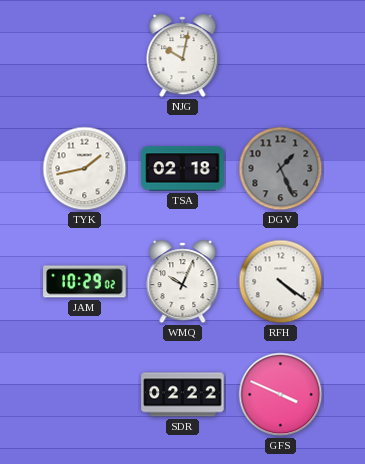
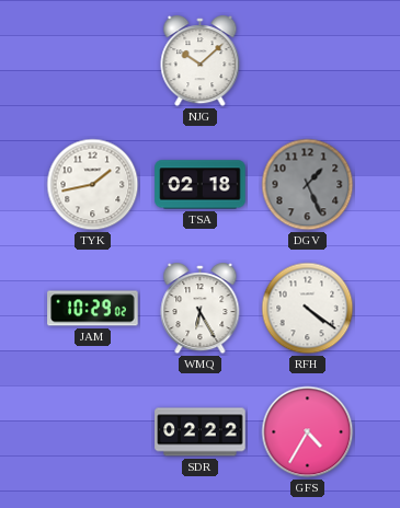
NJG: 10:02 -> 10:08
WMQ: 10:04 -> 6:25
GFS: 3:49 -> 4:35
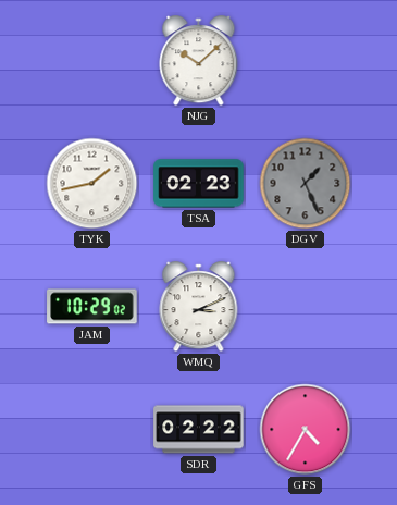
TSA: 02:18 -> 02:23
WMQ: 6:25 -> 3:11
RFH: 4:21 -> none
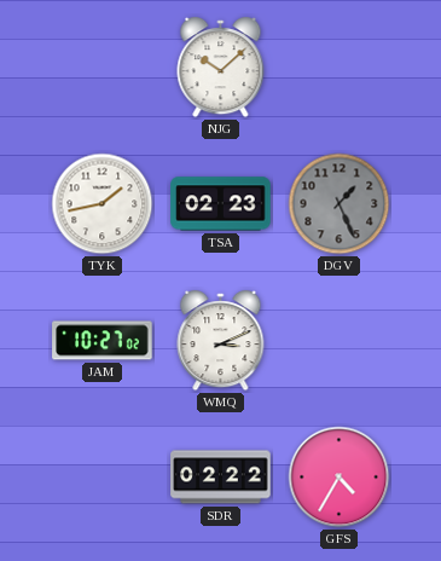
JAM: 10:29 -> 10:27
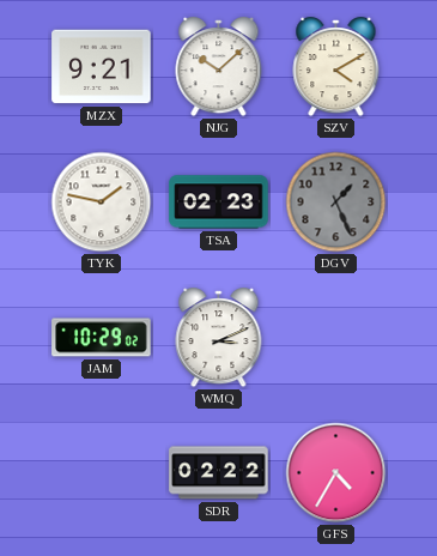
MZX: none -> 9:21
SZV: none -> 4:10
TYK: 1:43 -> 1:47
JAM: 10:27 -> 10:29
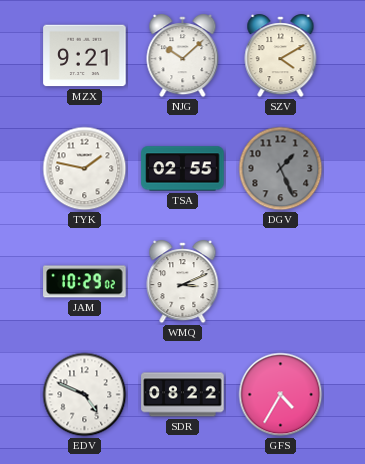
TSA: 02:23 -> 02:55
EDV: none -> 4:49
SDR: 02:22 -> 08:22
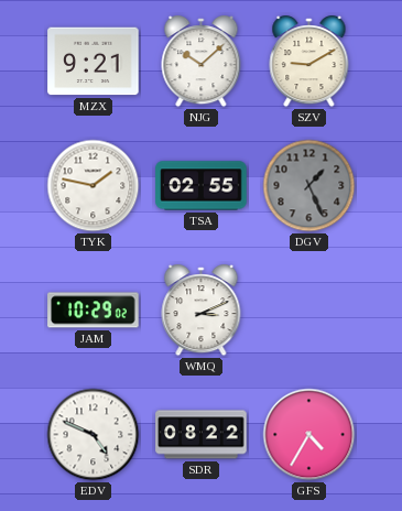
SZV: 4:10 -> 9:10
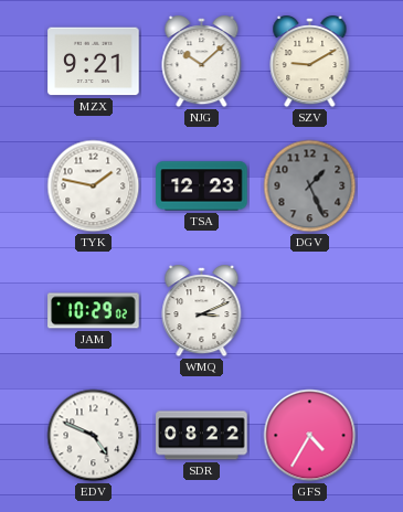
TSA: 02:55 -> 12:23
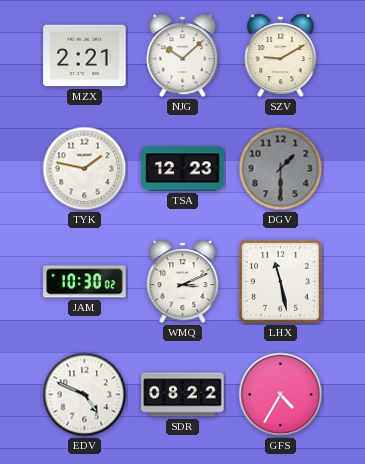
MZX: 9:21 -> 2:21
DGV: 1:26 -> 1:30
JAM: 10:29 -> 10:30
LHX: none -> 11:28
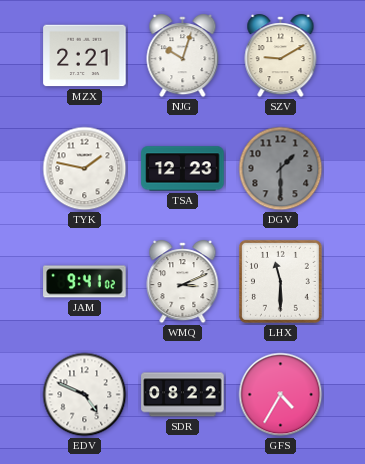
NJG: 10:08 -> 10:03
JAM: 10:30 -> 9:41
LHX: 11:28 -> 11:30
